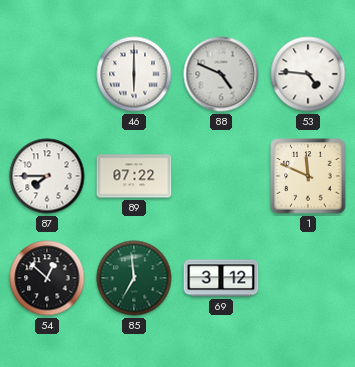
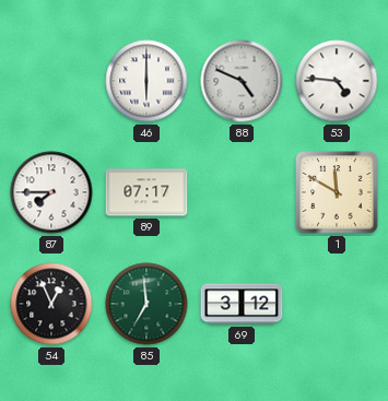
89: 07:22 -> 07:17
1: 11:49 -> 11:50
54: 12:52 -> 12:56
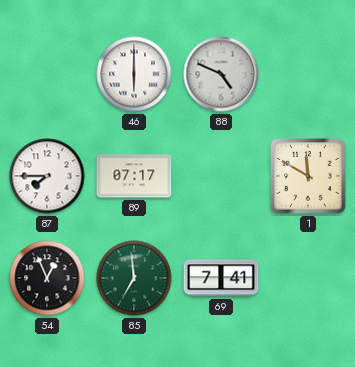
53: 4:46 -> none
69: 3:12 -> 7:41
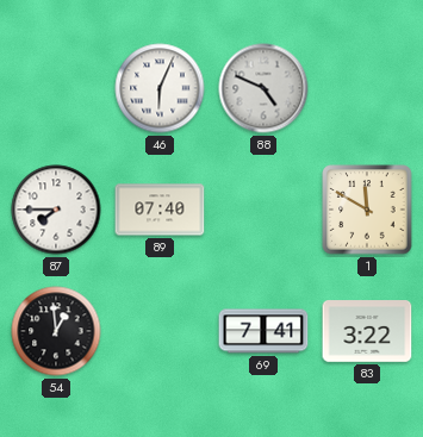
46: 6:00 -> 6:04
89: 07:17 -> 07:40
54: 12:56 -> 12:59
85: 6:59 -> none
83: none -> 3:22
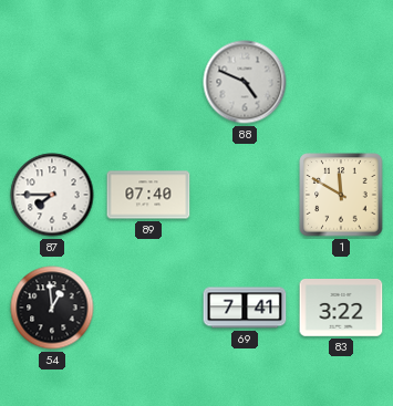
46: 6:04 -> none
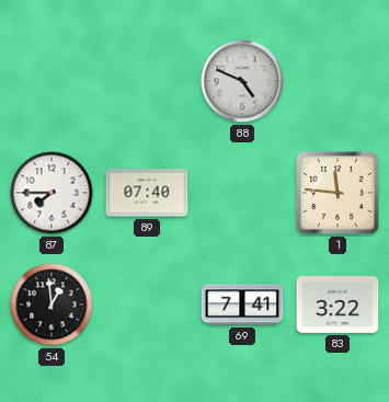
1: 11:50 -> 11:46
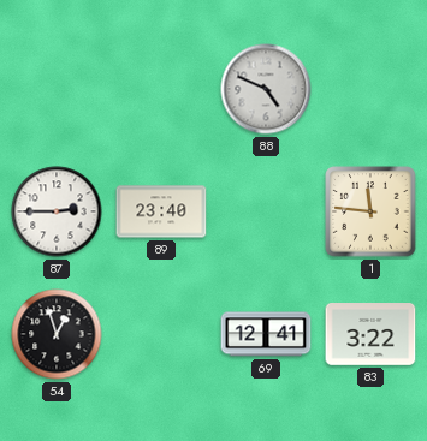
87: 7:45 -> 2:45
89: 07:40 -> 23:40
54: 12:59 -> 12:57
69: 7:41 -> 12:41
